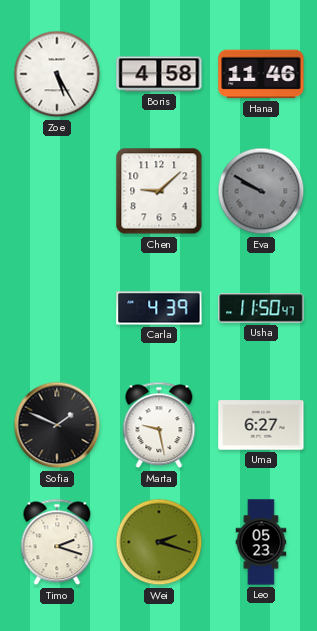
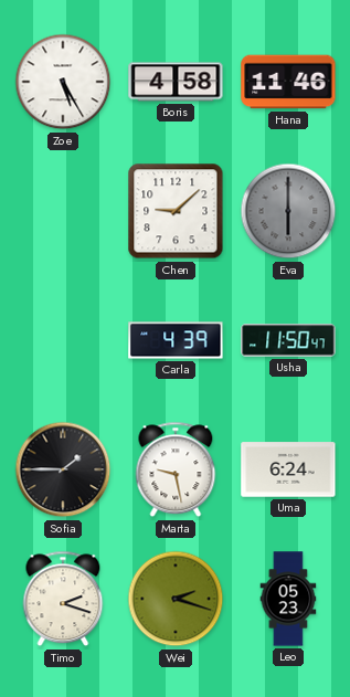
Eva: 9:50 -> 6:00
Sofia: 1:49 -> 1:45
Uma: 6:27 -> 6:24
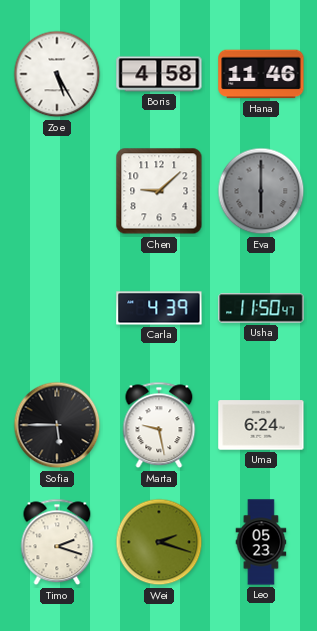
Sofia: 1:45 -> 5:45
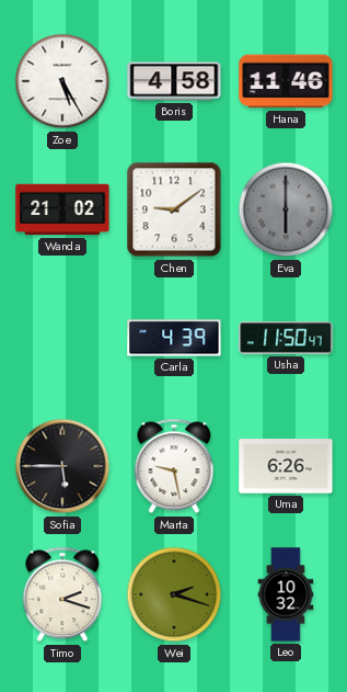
Wanda: none -> 21:02
Chen: 9:08 -> 9:09
Uma: 6:24 -> 6:26
Leo: 05:23 -> 10:32
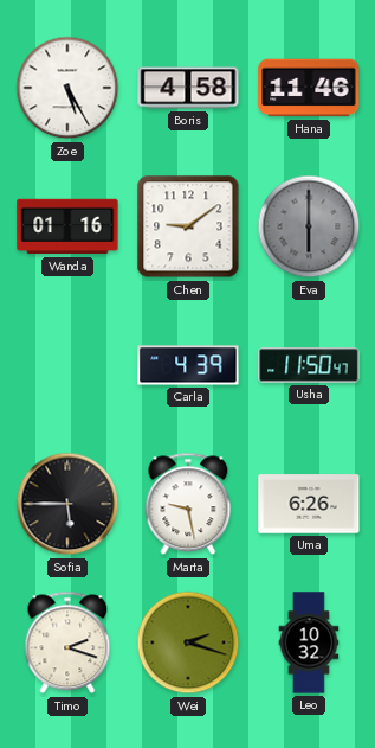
Wanda: 21:02 -> 01:16
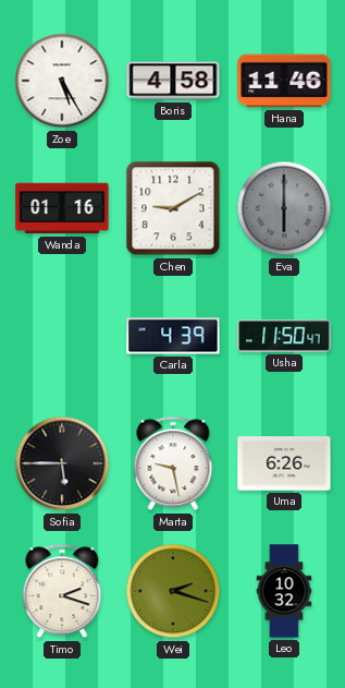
Chen: 9:09 -> 9:10
